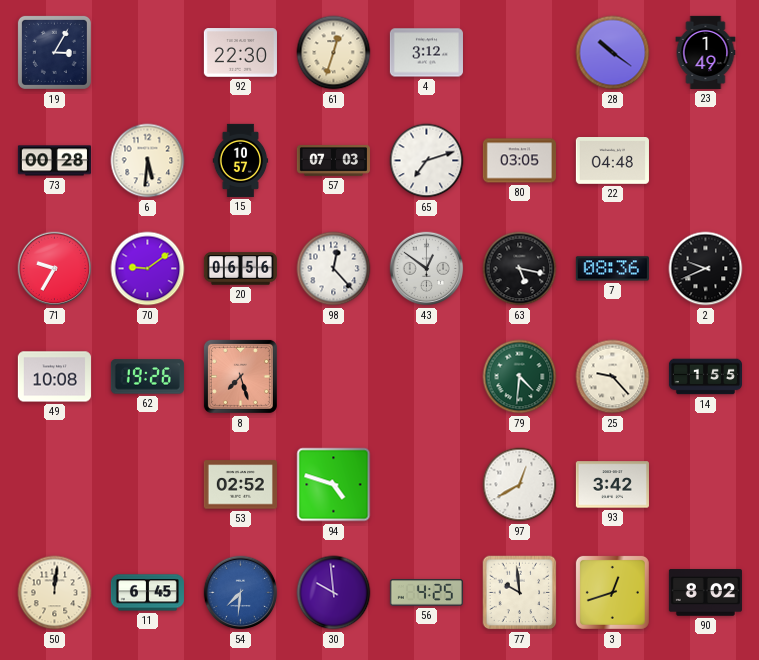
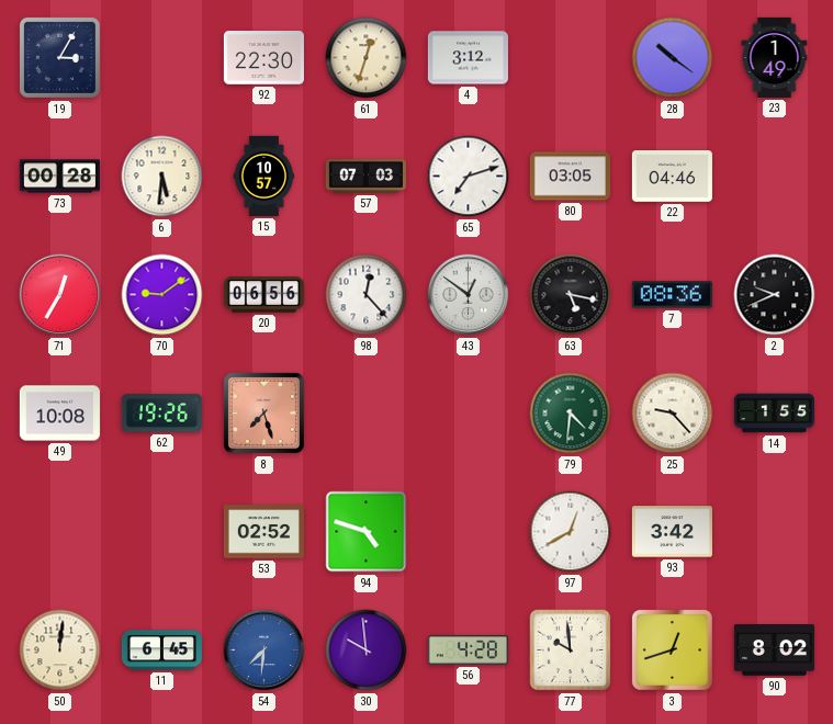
22: 04:48 -> 04:46
71: 9:35 -> 12:35
56: 4:25 -> 4:28
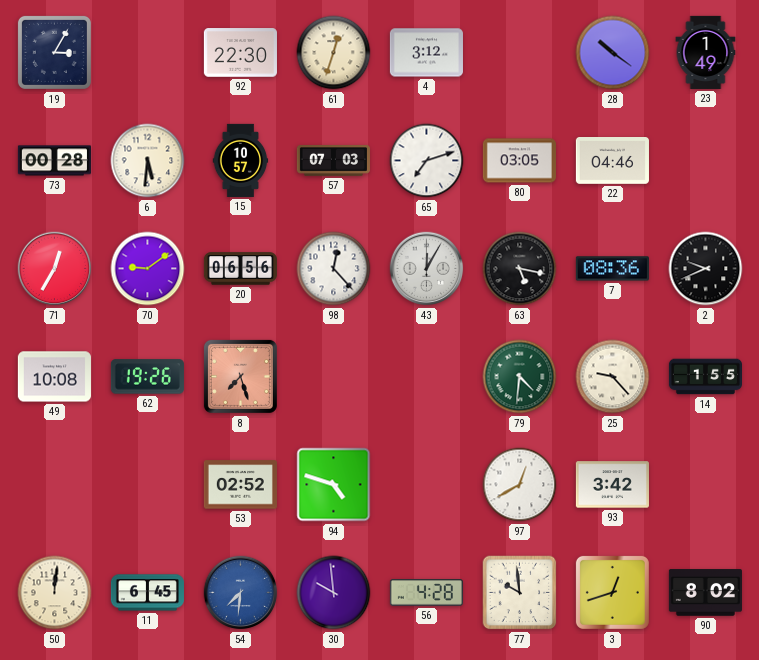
43: 12:51 -> 12:05
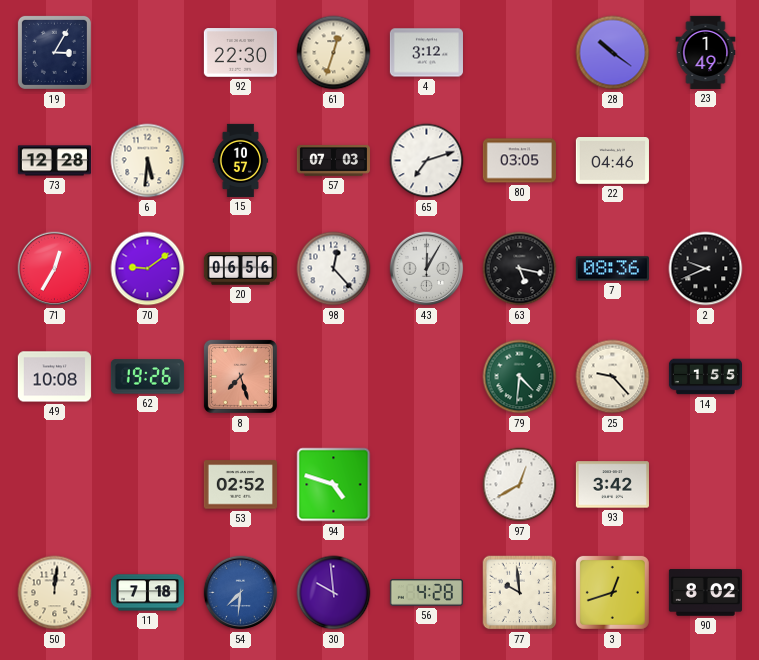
73: 00:28 -> 12:28
11: 6:45 -> 7:18
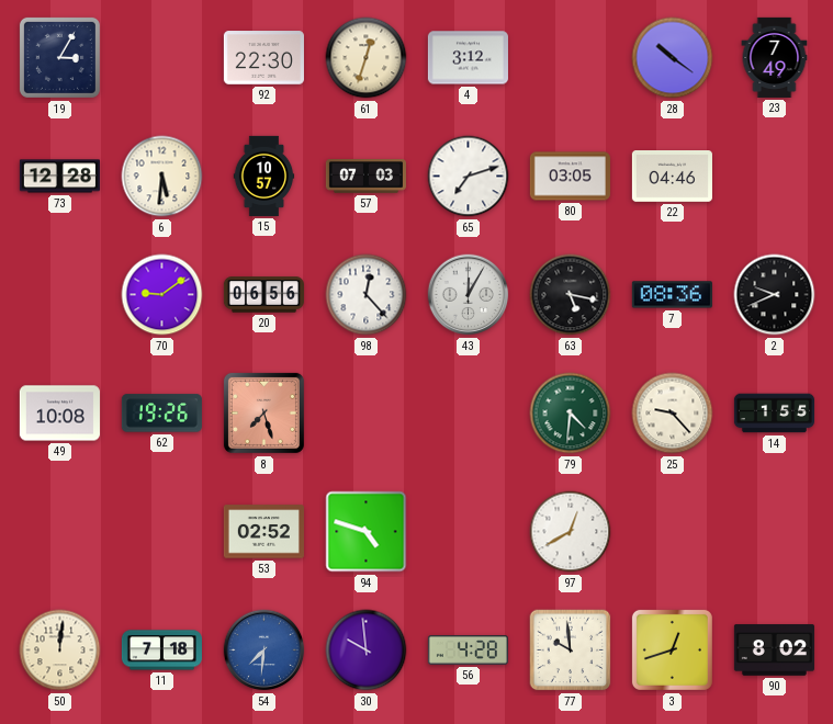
23: 1:49 -> 7:49
71: 12:35 -> none
93: 3:42 -> none
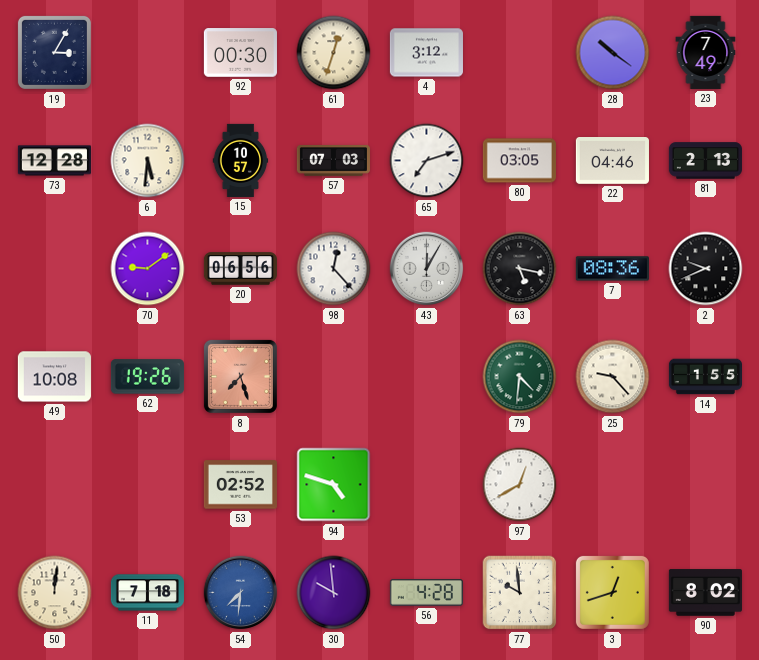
92: 22:30 -> 00:30
81: none -> 2:13
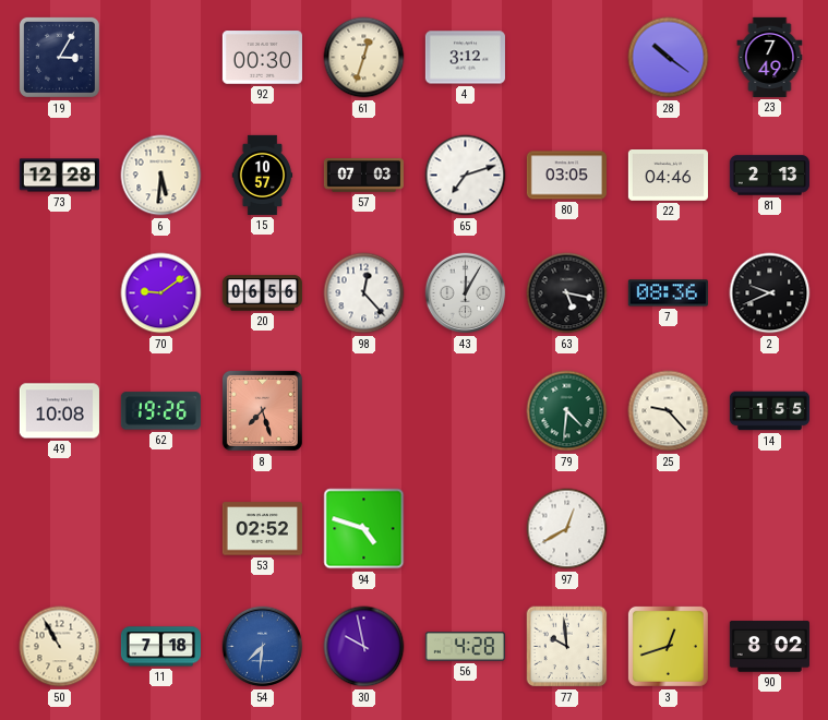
50: 12:01 -> 10:55
30: 9:59 -> 9:58
